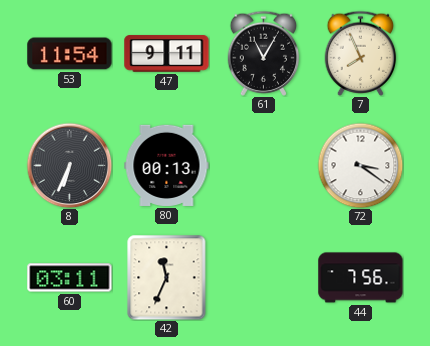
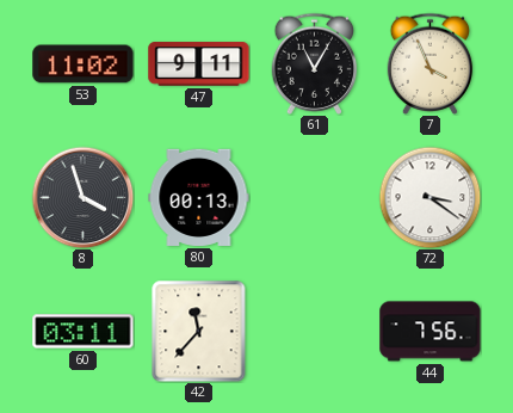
53: 11:54 -> 11:02
7: 7:56 -> 3:56
8: 6:34 -> 3:57
42: 11:34 -> 11:37
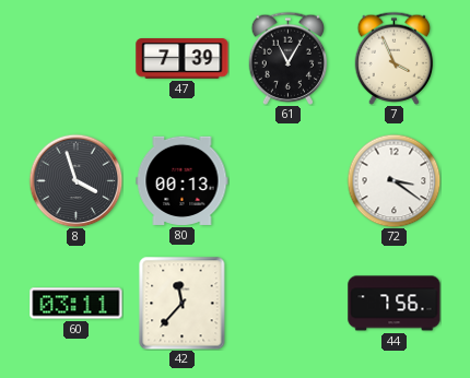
53: 11:02 -> none
47: 9:11 -> 7:39
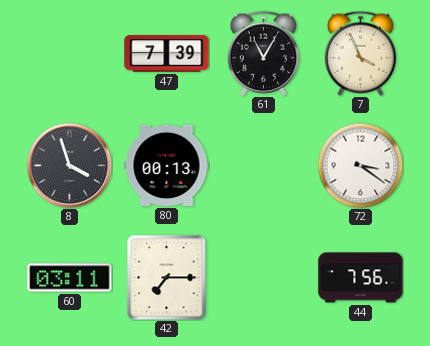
42: 11:37 -> 7:15
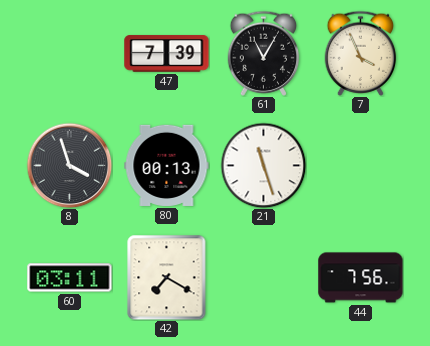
21: none -> 11:27
72: 3:21 -> none
42: 7:15 -> 7:20
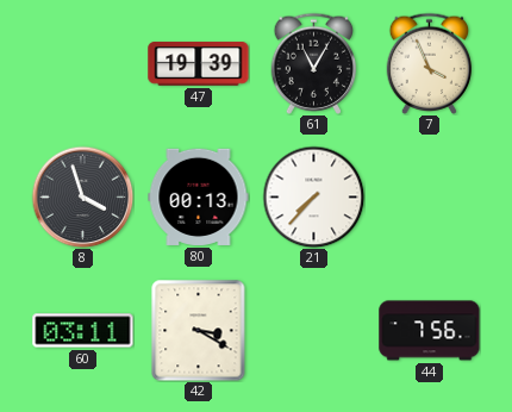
47: 7:39 -> 19:39
21: 11:27 -> 7:37
42: 7:20 -> 3:20
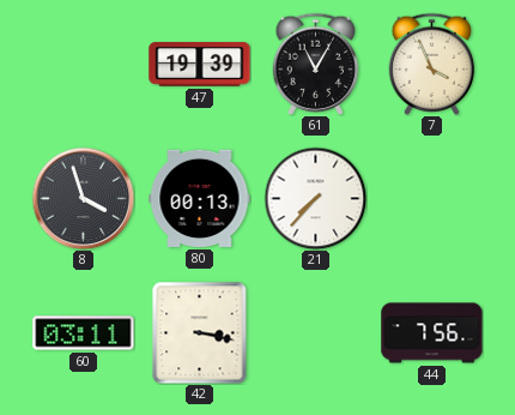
42: 3:20 -> 3:17
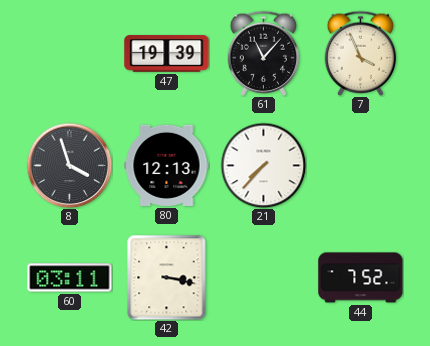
61: 11:05 -> 11:07
80: 00:13 -> 12:13
44: 7:56 -> 7:52
